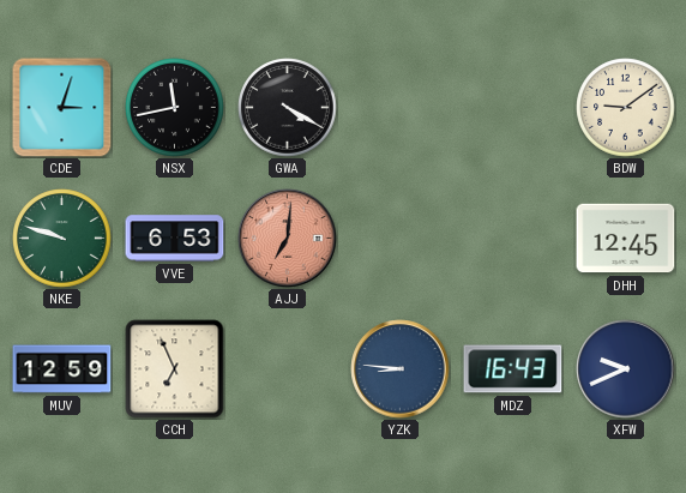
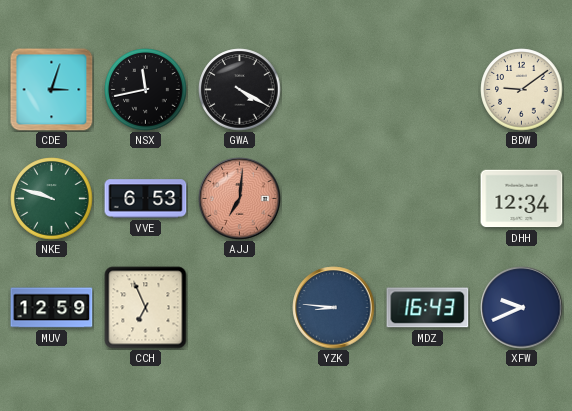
DHH: 12:45 -> 12:34
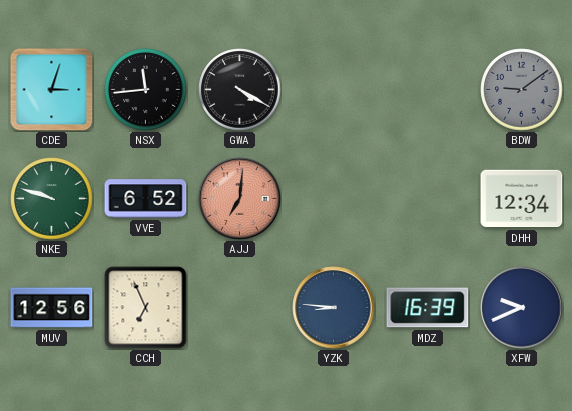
NSX: 11:43 -> 11:44
BDW dial: cream -> grey
VVE: 6:53 -> 6:52
MUV: 12:59 -> 12:56
MDZ: 16:43 -> 16:39
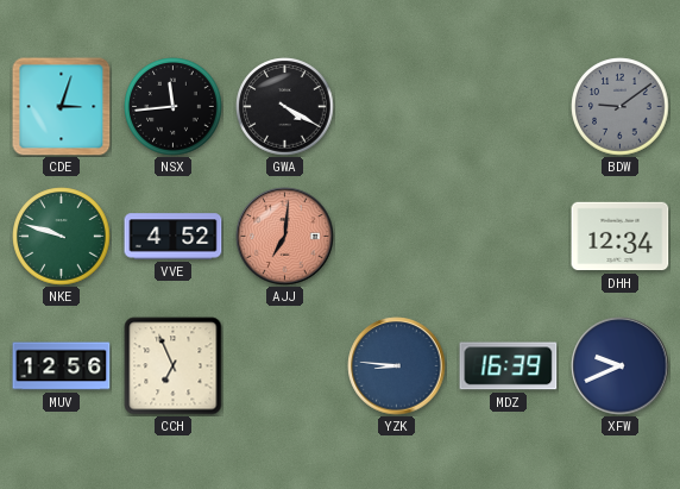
VVE: 6:52 -> 4:52
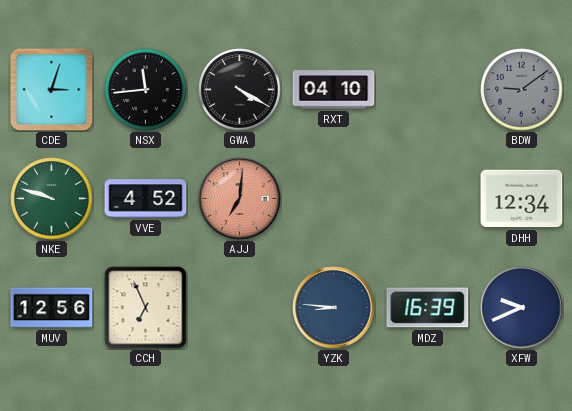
RXT: none -> 04:10
